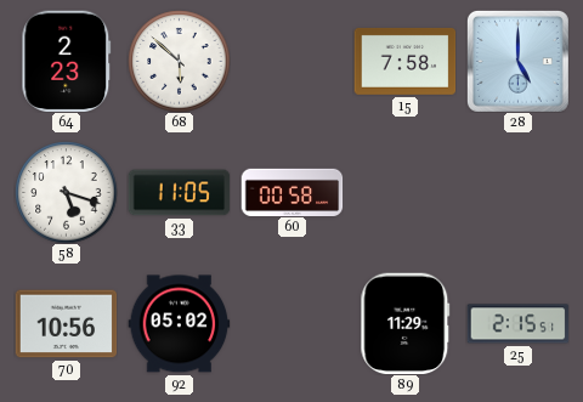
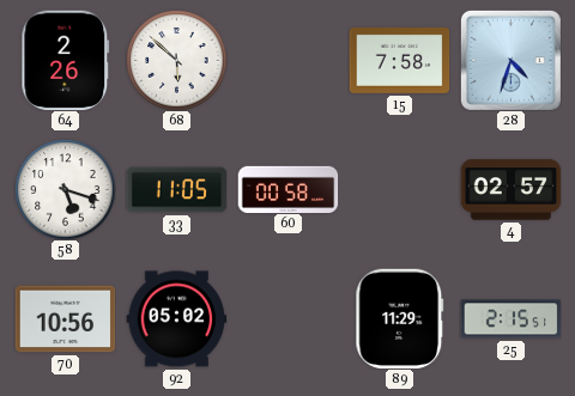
64: 2:23 -> 2:26
28: 5:00 -> 4:33
4: none -> 02:57
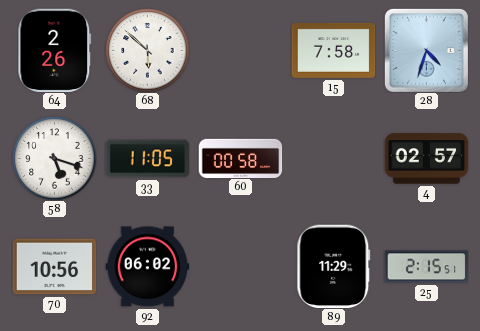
92: 05:02 -> 06:02
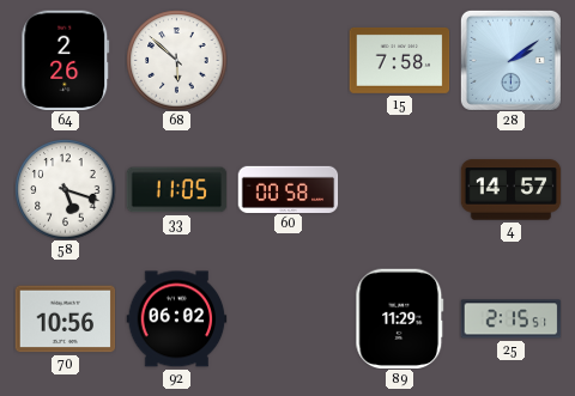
28: 4:33 -> 2:09
4: 02:57 -> 14:57
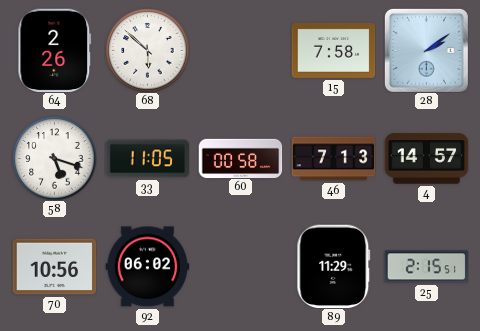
46: none -> 7:13
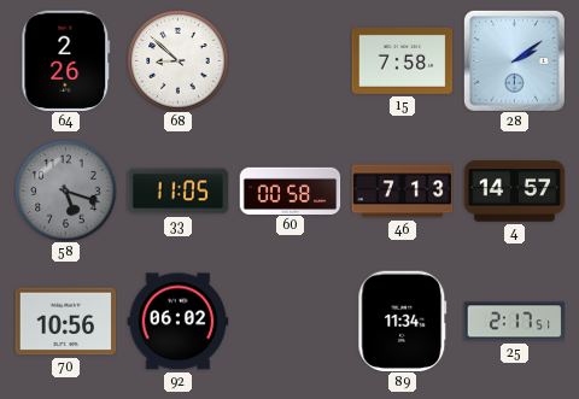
68: 5:52 -> 8:52
58 dial: white -> grey
89: 11:29 -> 11:34
25: 2:15 -> 2:17
